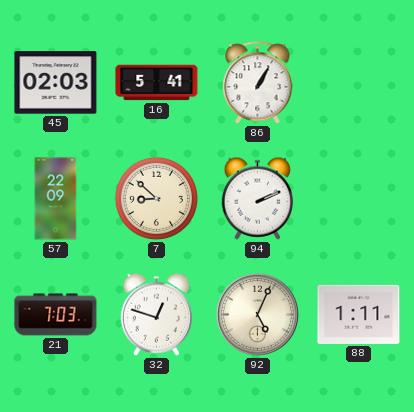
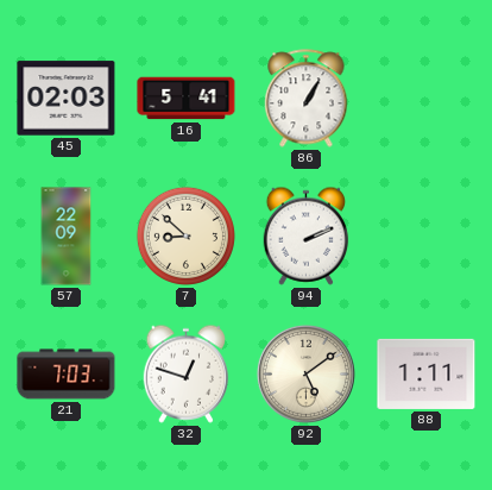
92: 5:04 -> 5:09
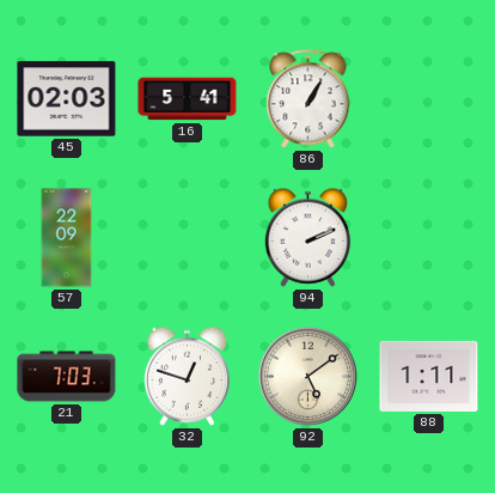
7: 8:52 -> none
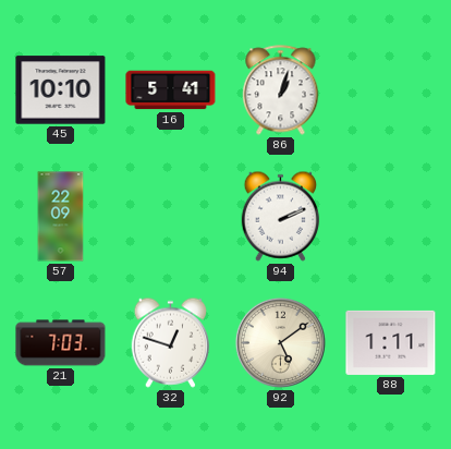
45: 02:03 -> 10:10
86: 1:05 -> 1:03
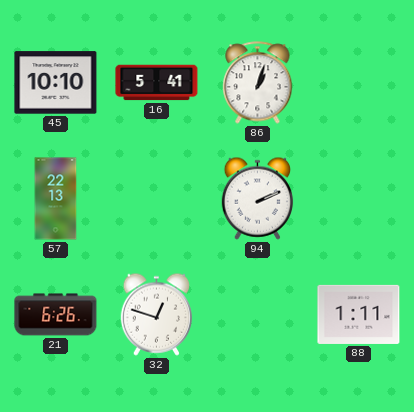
57: 22:09 -> 22:13
21: 7:03 -> 6:26
92: 5:09 -> none
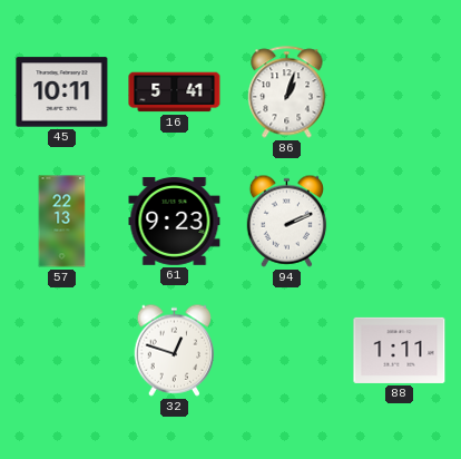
45: 10:10 -> 10:11
61: none -> 9:23
21: 6:26 -> none
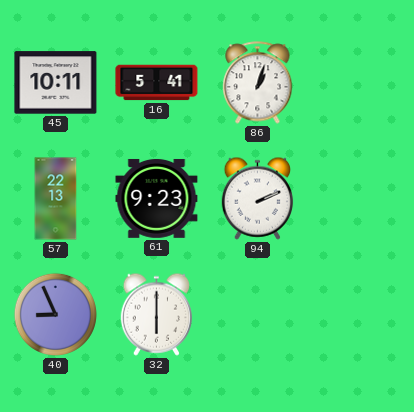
40: none -> 8:56
32: 12:48 -> 6:00
88: 1:11 -> none
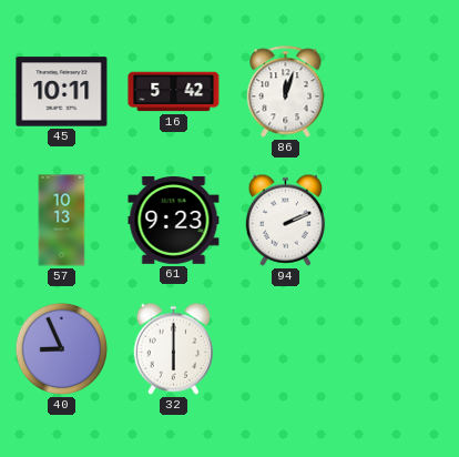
16: 5:41 -> 5:42
86: 1:03 -> 12:03
57: 22:13 -> 10:13
